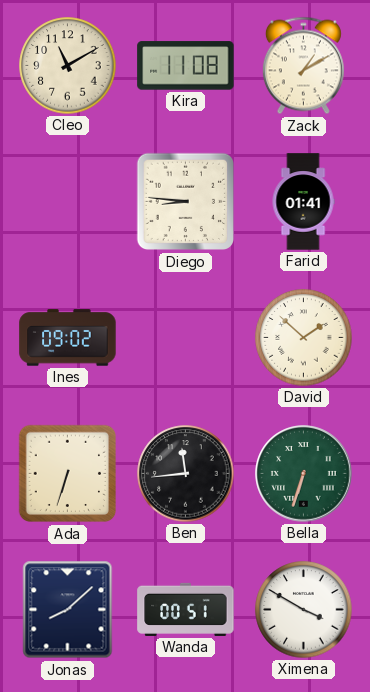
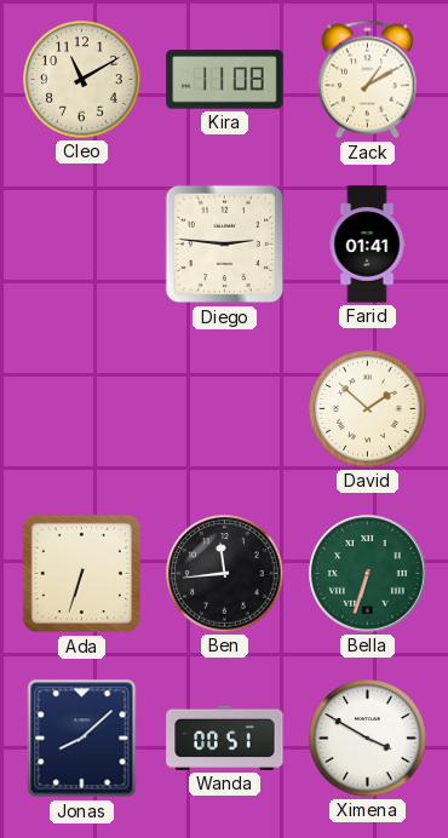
Diego: 8:46 -> 2:46
Ines: 09:02 -> none
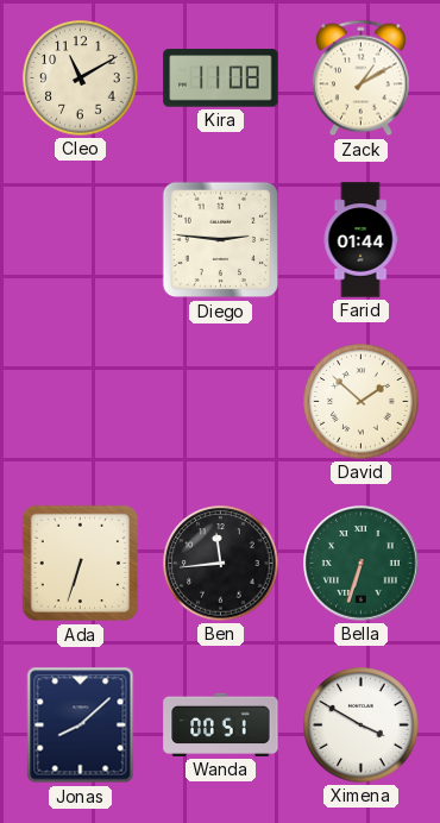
Farid: 01:41 -> 01:44
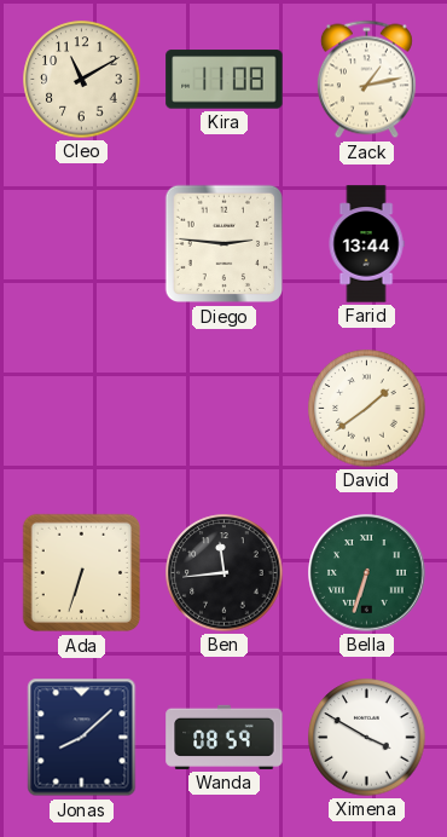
Zack: 1:10 -> 1:13
Farid: 01:44 -> 13:44
David: 1:52 -> 1:39
Wanda: 00:51 -> 08:59
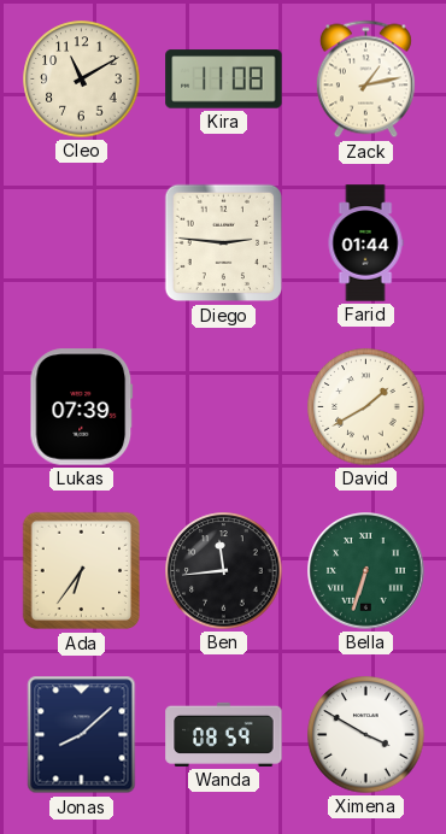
Farid: 13:44 -> 01:44
Lukas: none -> 07:39
David: 1:39 -> 1:40
Ada: 6:33 -> 6:36
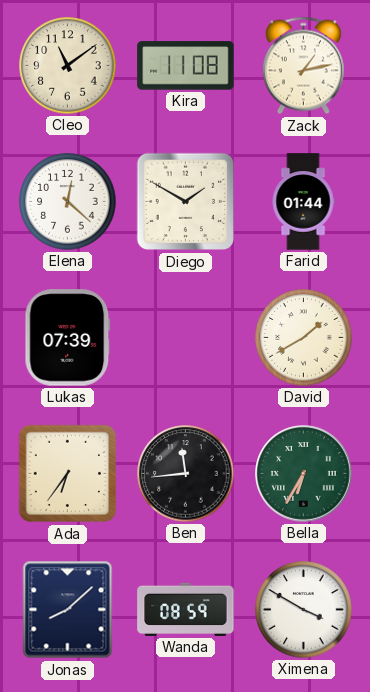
Cleo: 11:10 -> 11:09
Elena: none -> 12:22
Diego: 2:46 -> 1:50
Bella: 6:33 -> 6:35
